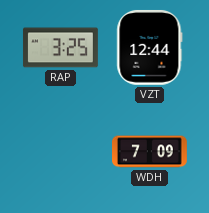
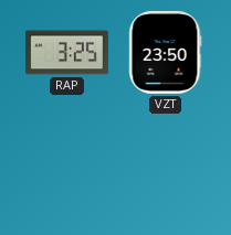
VZT: 12:44 -> 23:50
WDH: 7:09 -> none
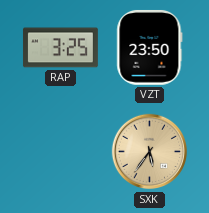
SXK: none -> 5:36
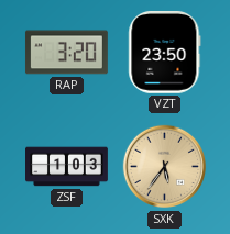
RAP: 3:25 -> 3:20
ZSF: none -> 1:03
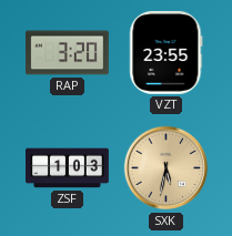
VZT: 23:50 -> 23:55
SXK: 5:36 -> 5:32
